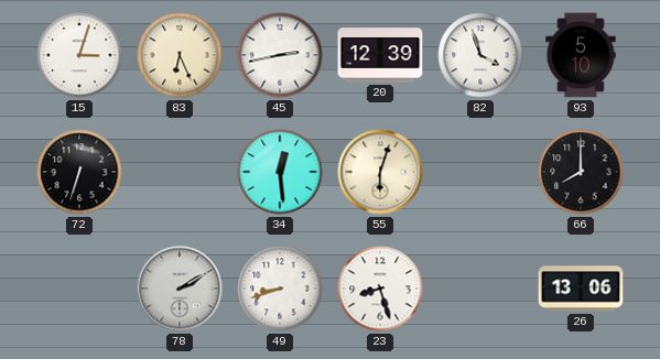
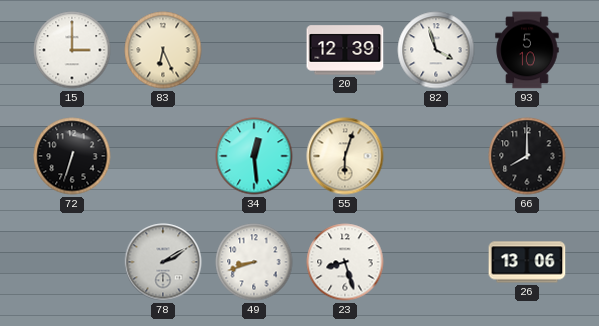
15: 3:03 -> 3:00
45: 2:43 -> none
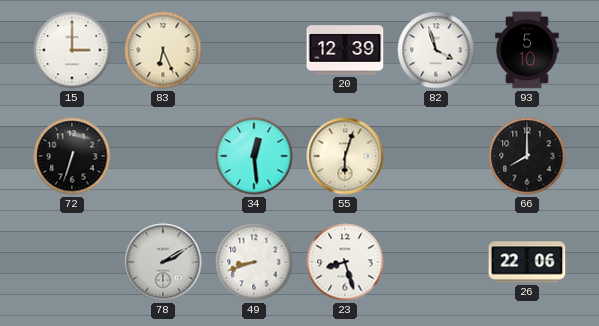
26: 13:06 -> 22:06
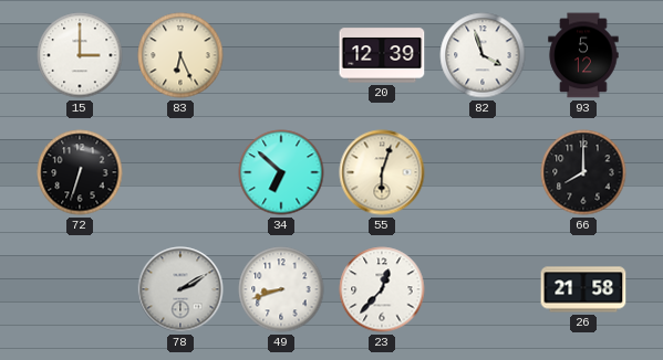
93: 5:10 -> 5:12
34: 12:29 -> 6:52
23: 8:27 -> 12:37
26: 22:06 -> 21:58
